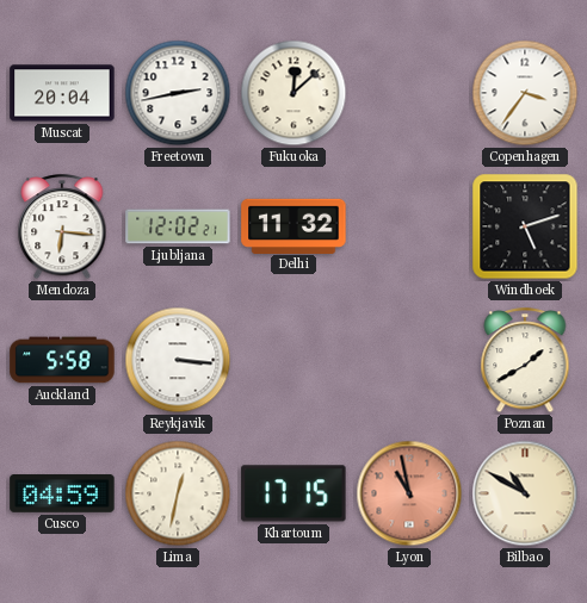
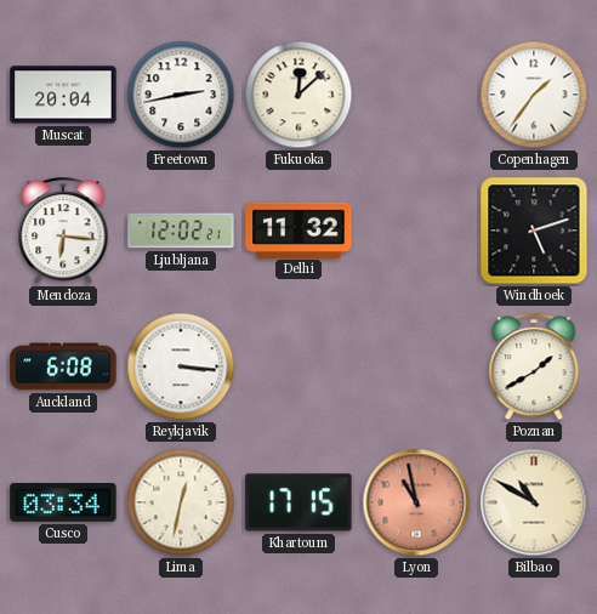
Copenhagen: 3:36 -> 1:36
Auckland: 5:58 -> 6:08
Cusco: 04:59 -> 03:34
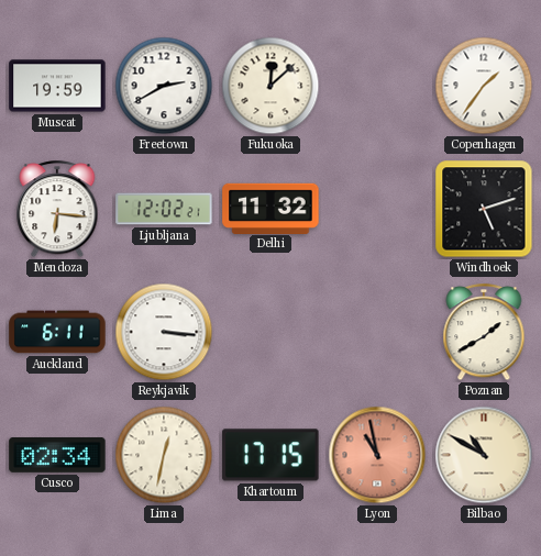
Muscat: 20:04 -> 19:59
Freetown: 2:43 -> 2:40
Auckland: 6:08 -> 6:11
Cusco: 03:34 -> 02:34
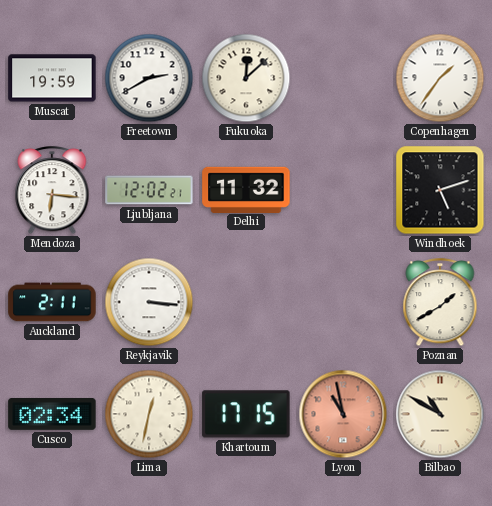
Auckland: 6:11 -> 2:11
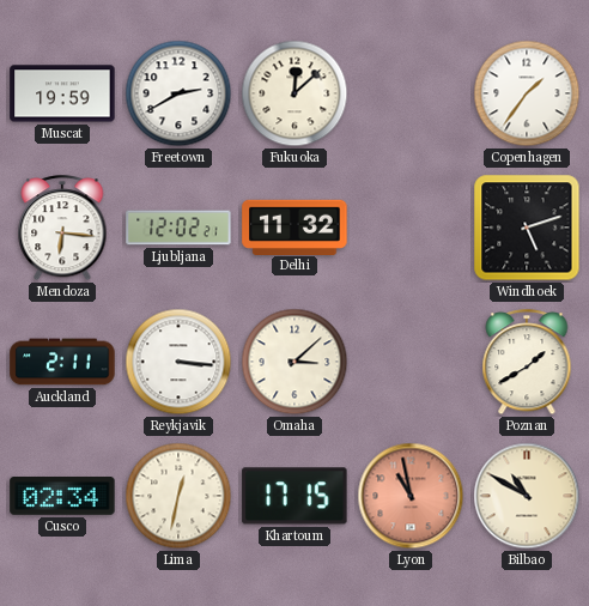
Omaha: none -> 3:08
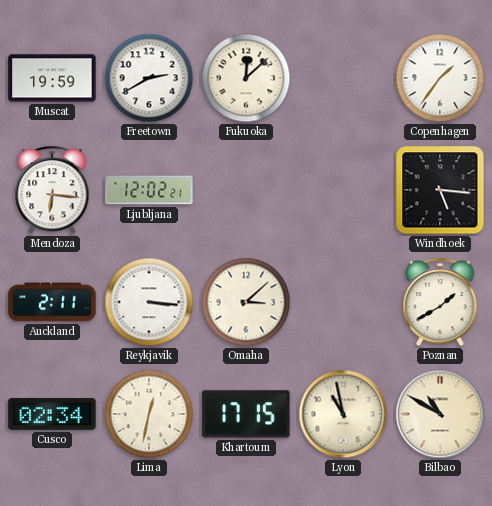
Delhi: 11:32 -> none
Windhoek: 5:12 -> 5:16
Lyon dial: salmon -> cream
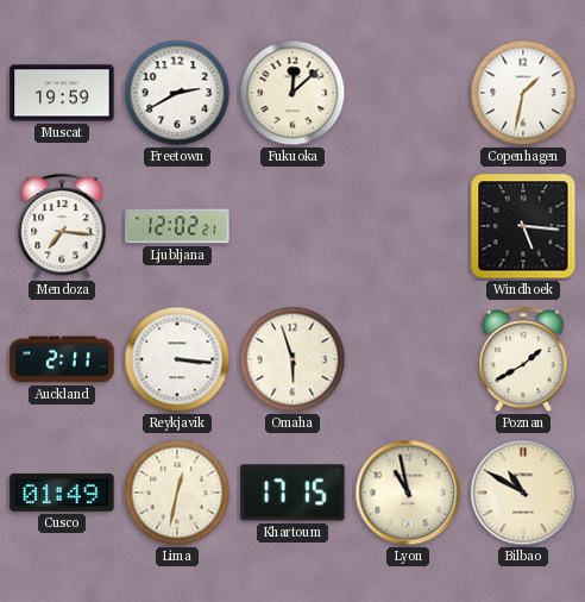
Copenhagen: 1:36 -> 1:32
Mendoza: 6:16 -> 7:16
Omaha: 3:08 -> 5:57
Cusco: 02:34 -> 01:49
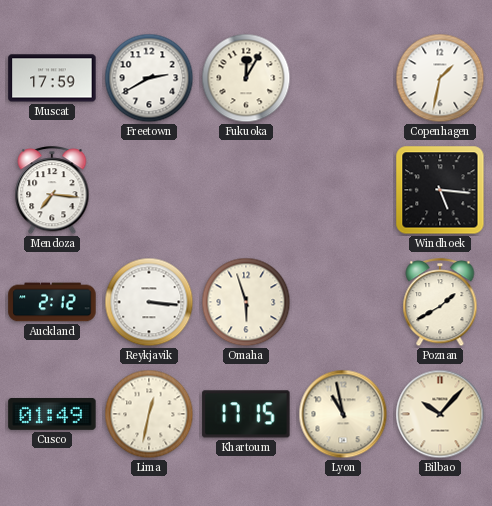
Muscat: 19:59 -> 17:59
Fukuoka: 12:08 -> 12:05
Ljubljana: 12:02 -> none
Auckland: 2:11 -> 2:12
Bilbao: 10:50 -> 10:07
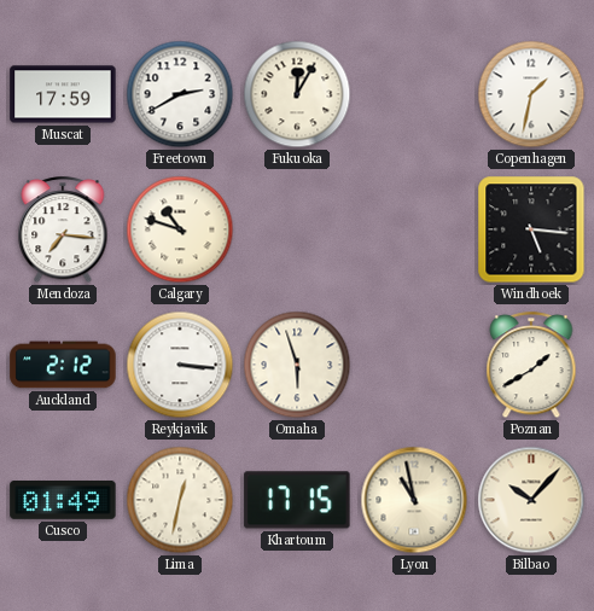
Calgary: none -> 10:48
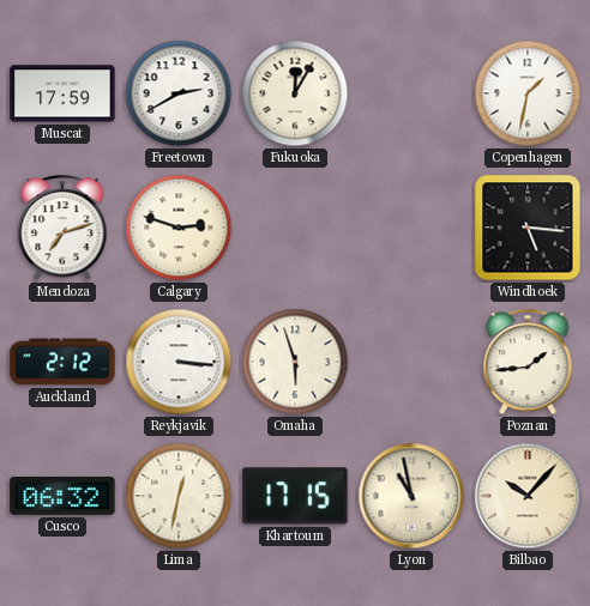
Mendoza: 7:16 -> 7:12
Calgary: 10:48 -> 2:48
Poznan: 1:40 -> 1:44
Cusco: 01:49 -> 06:32
